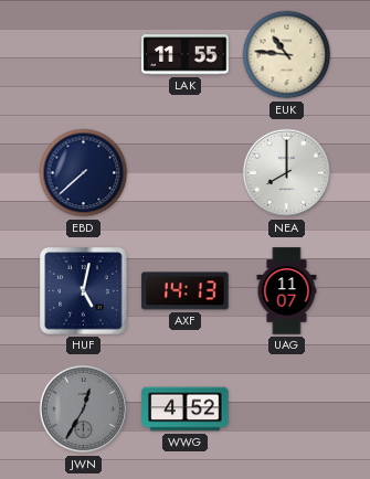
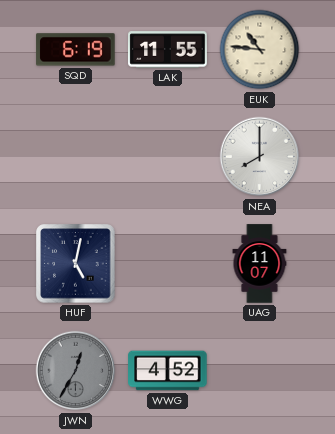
SQD: none -> 6:19
EBD: 7:38 -> none
AXF: 14:13 -> none
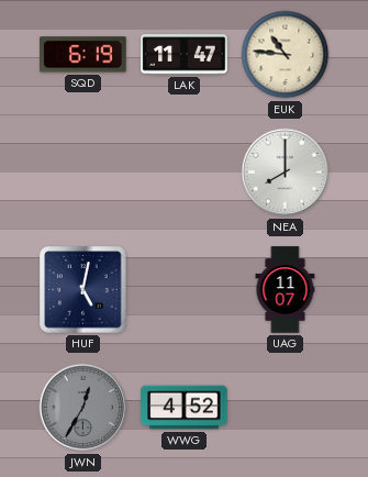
LAK: 11:55 -> 11:47
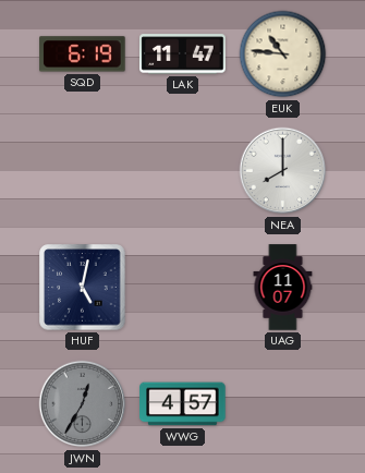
WWG: 4:52 -> 4:57
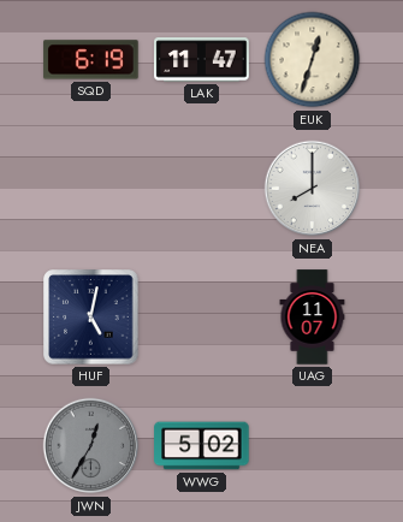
EUK: 10:46 -> 12:33
WWG: 4:57 -> 5:02
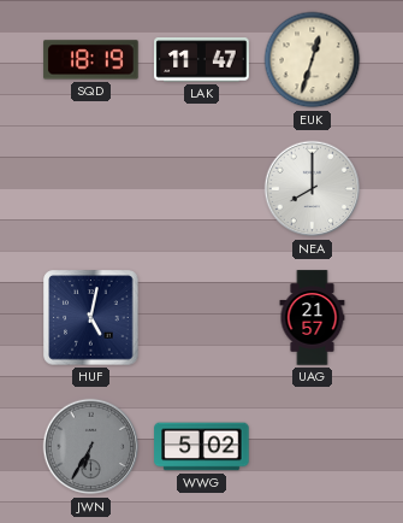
SQD: 6:19 -> 18:19
UAG: 11:07 -> 21:57
JWN: 12:35 -> 6:35
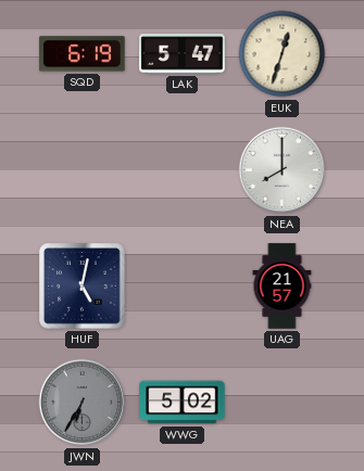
SQD: 18:19 -> 6:19
LAK: 11:47 -> 5:47
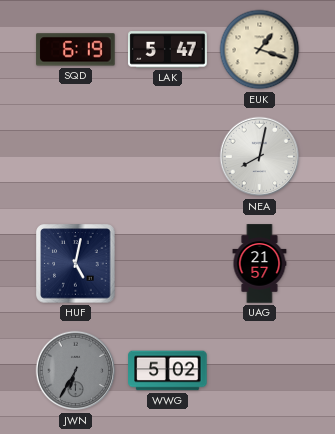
EUK: 12:33 -> 1:18
NEA: 8:00 -> 8:02
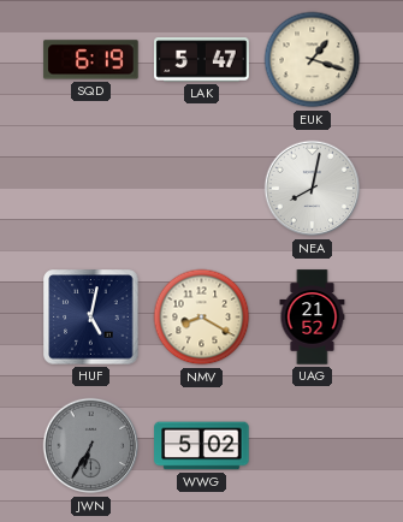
NMV: none -> 8:20
UAG: 21:57 -> 21:52
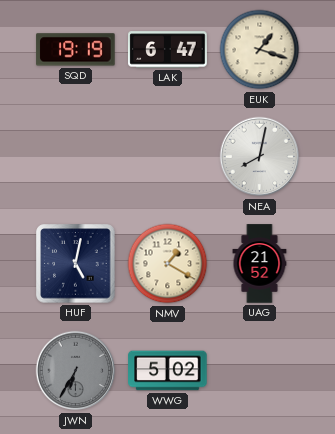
SQD: 6:19 -> 19:19
LAK: 5:47 -> 6:47
NMV: 8:20 -> 1:20
